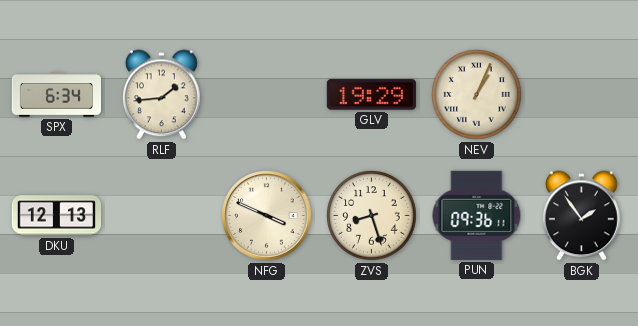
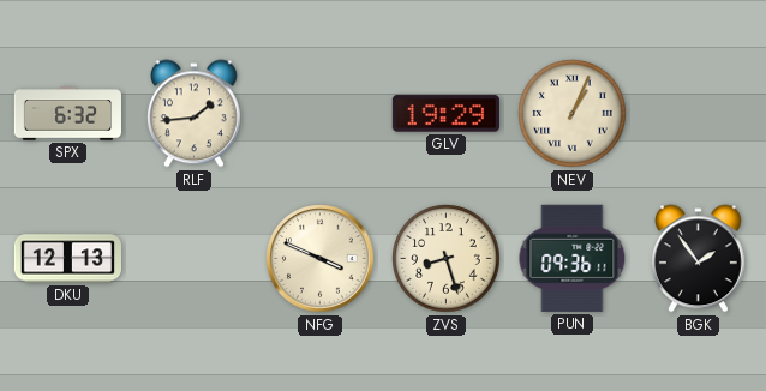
SPX: 6:34 -> 6:32
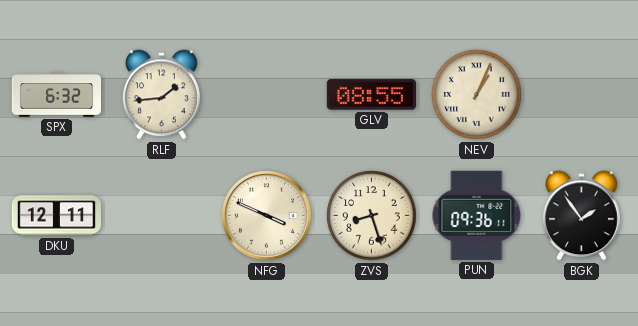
GLV: 19:29 -> 08:55
DKU: 12:13 -> 12:11
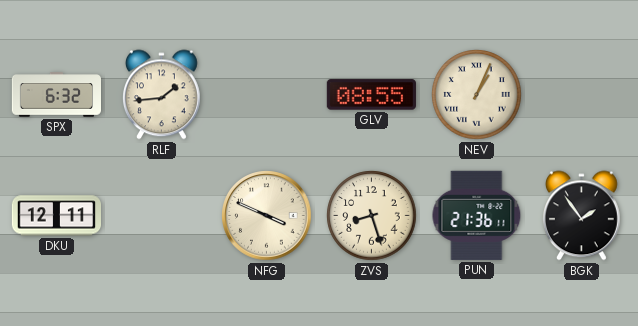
PUN: 09:36 -> 21:36
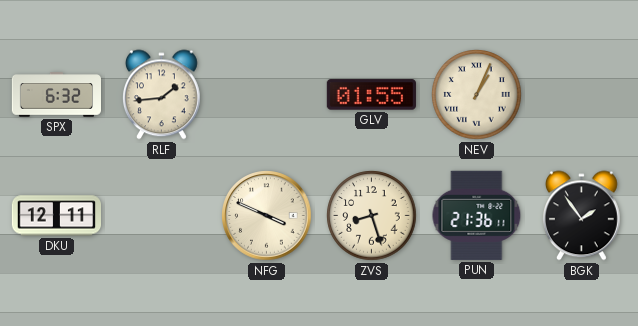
GLV: 08:55 -> 01:55
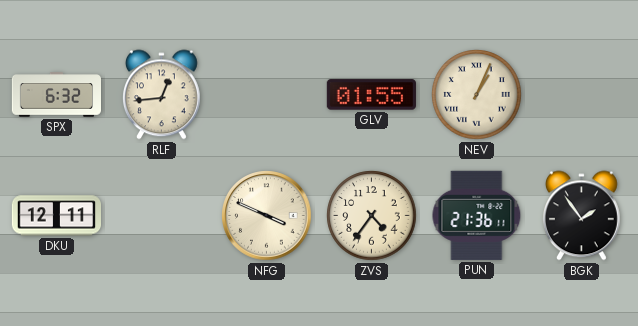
RLF: 1:44 -> 12:44
ZVS: 8:27 -> 4:36
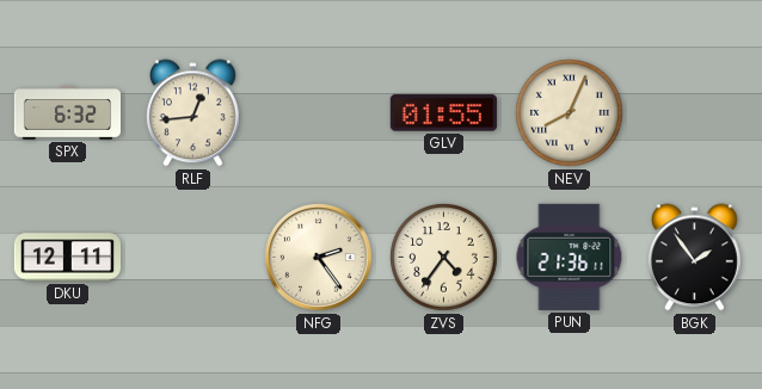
NEV: 1:04 -> 8:04
NFG: 3:49 -> 2:24
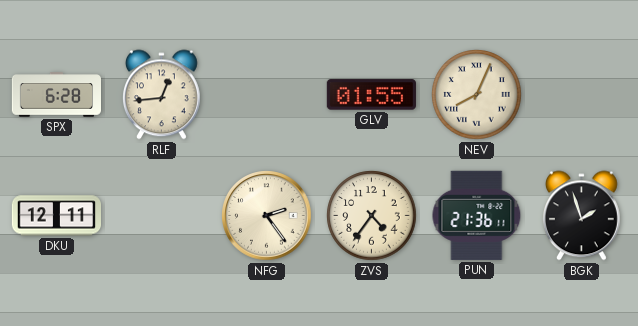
SPX: 6:32 -> 6:28
BGK: 1:54 -> 1:57
